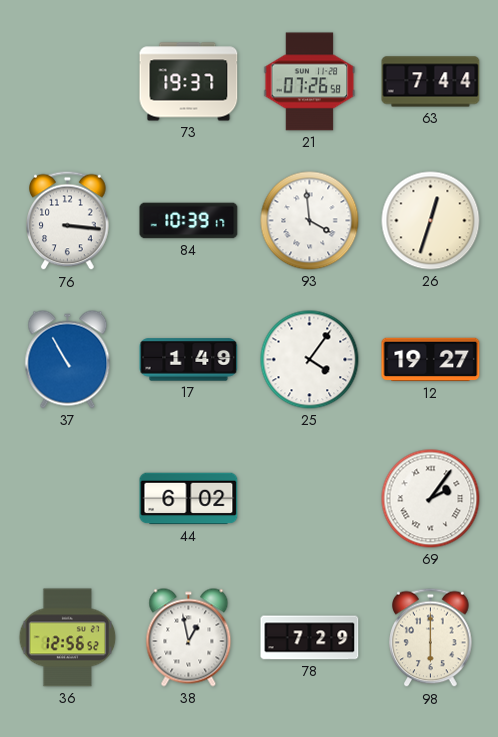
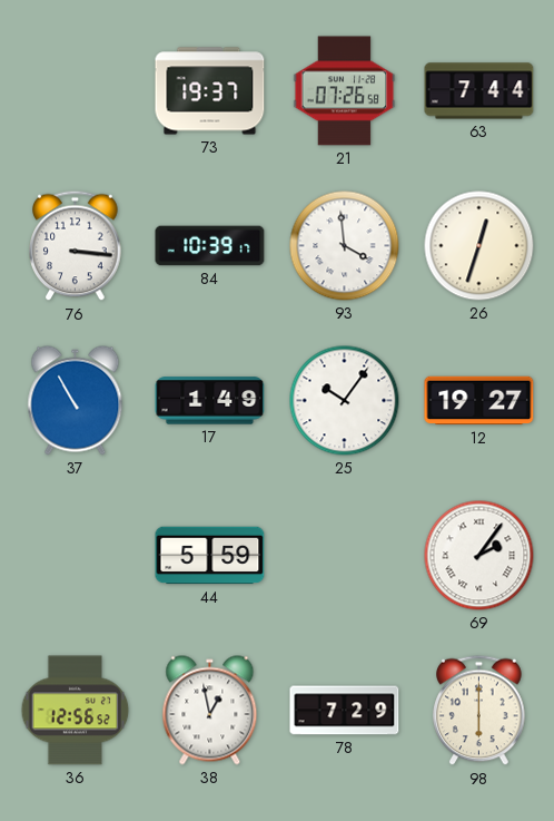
25: 4:06 -> 10:06
44: 6:02 -> 5:59
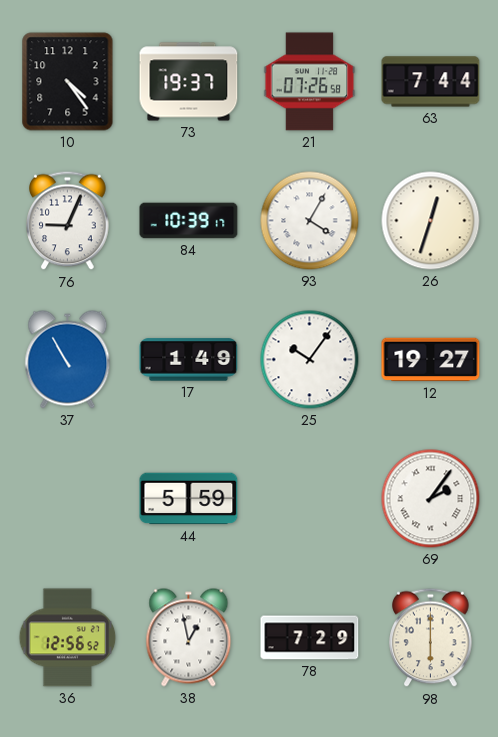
10: none -> 4:24
76: 3:16 -> 9:04
93: 3:59 -> 4:05
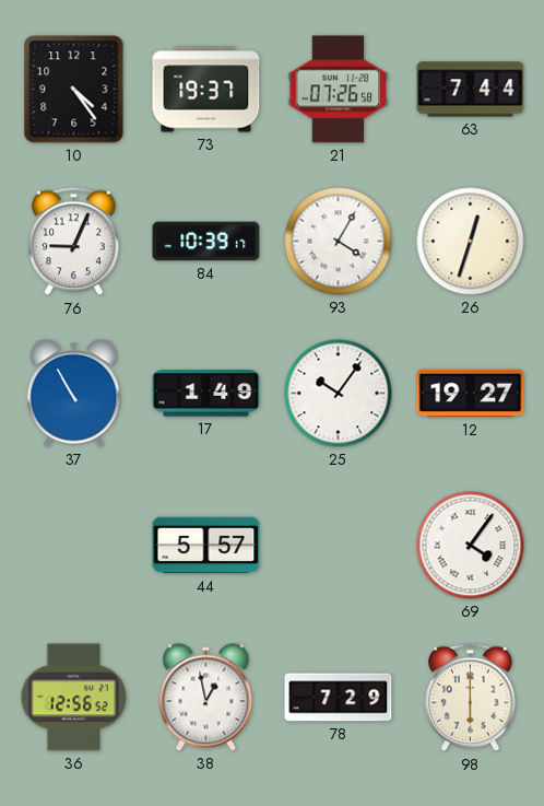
44: 5:59 -> 5:57
69: 2:06 -> 4:06
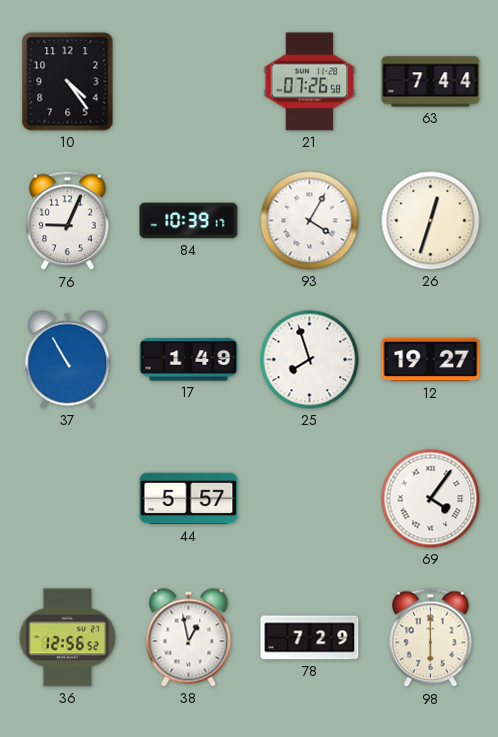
73: 19:37 -> none
25: 10:06 -> 7:57
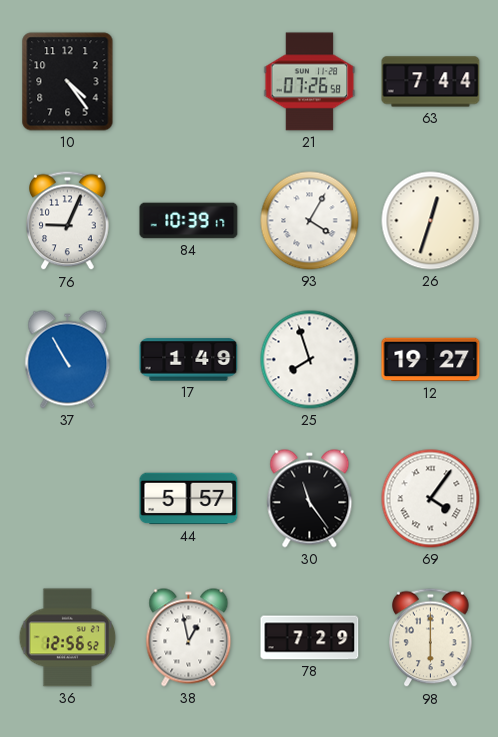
30: none -> 11:24
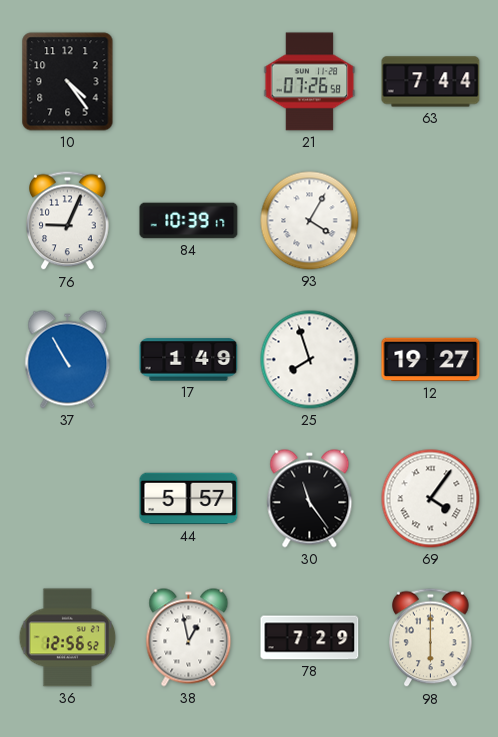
26: 12:33 -> none
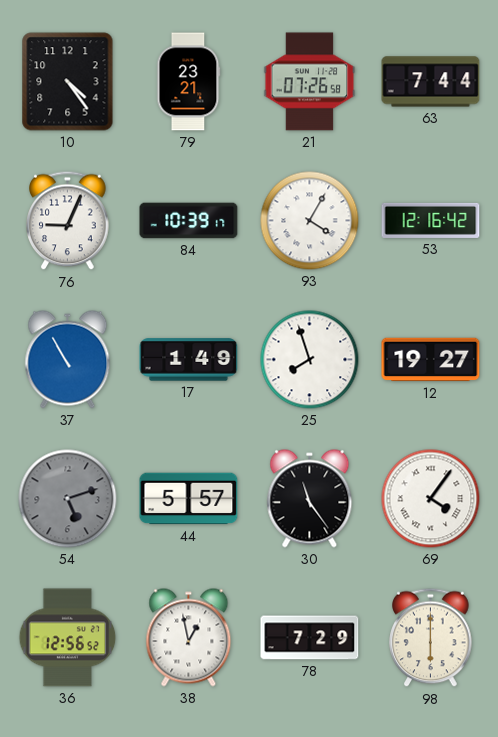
79: none -> 23:21
53: none -> 12:16
54: none -> 5:12
